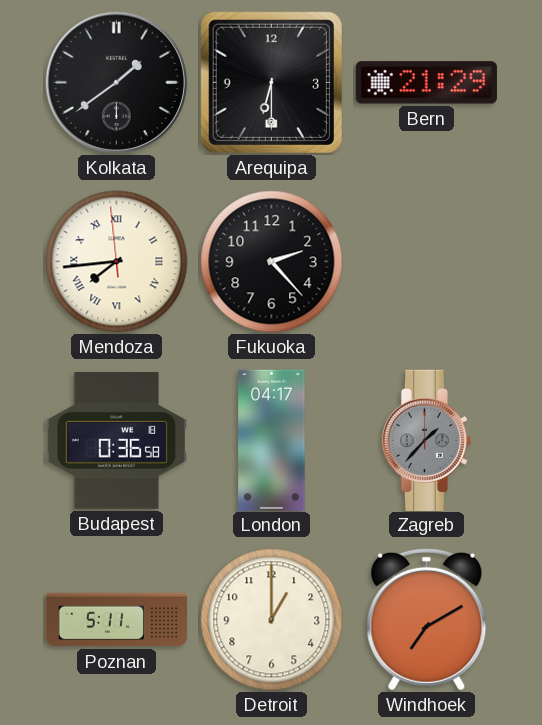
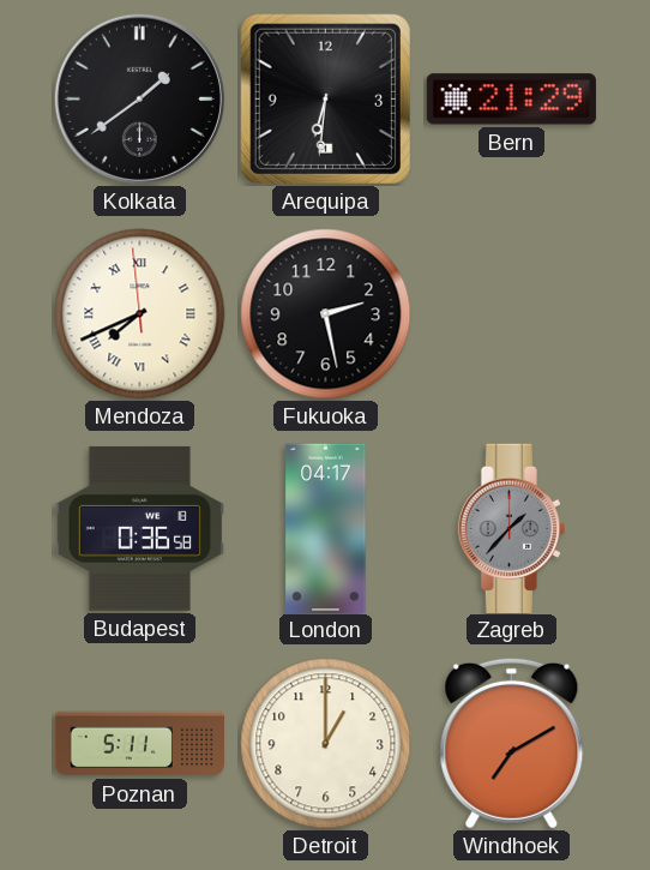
Arequipa: 6:30 -> 6:31
Mendoza: 7:43 -> 7:40
Fukuoka: 2:23 -> 2:28
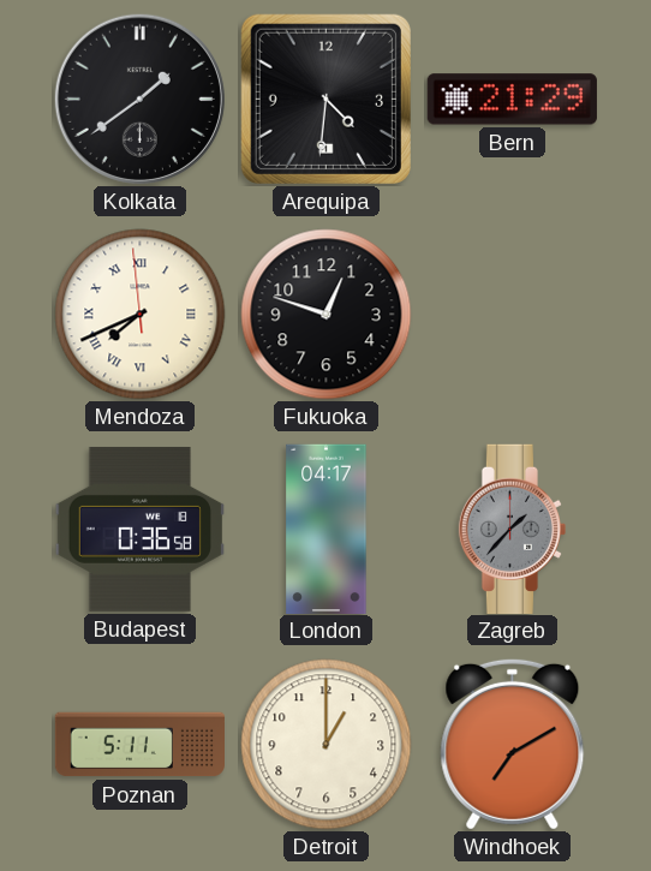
Arequipa: 6:31 -> 4:31
Fukuoka: 2:28 -> 12:48
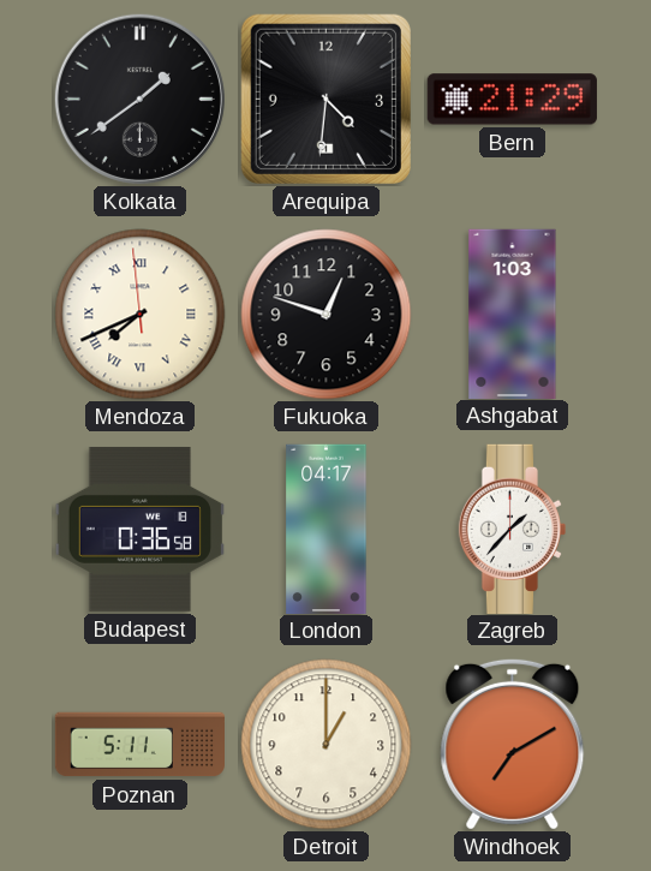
Ashgabat: none -> 1:03
Zagreb dial: grey -> white
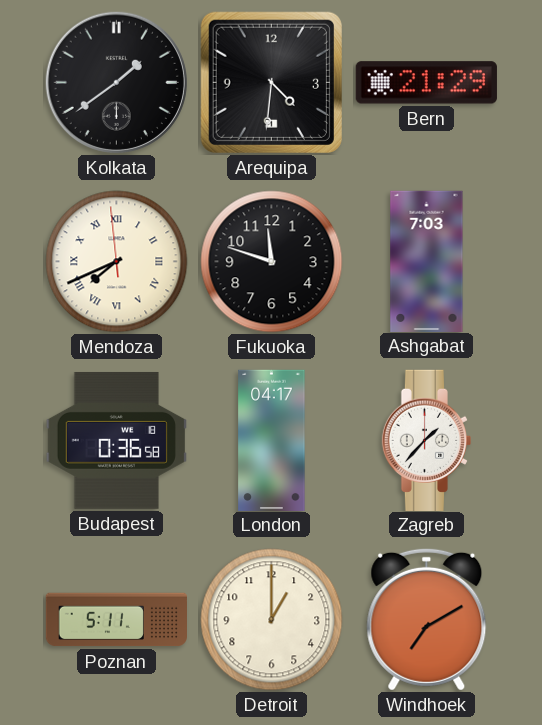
Fukuoka: 12:48 -> 11:48
Ashgabat: 1:03 -> 7:03
